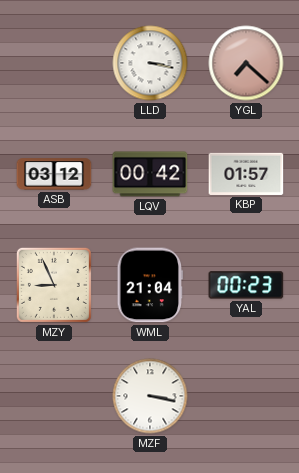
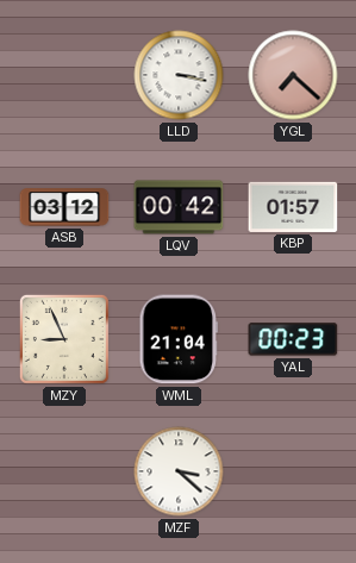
MZF: 3:17 -> 3:22
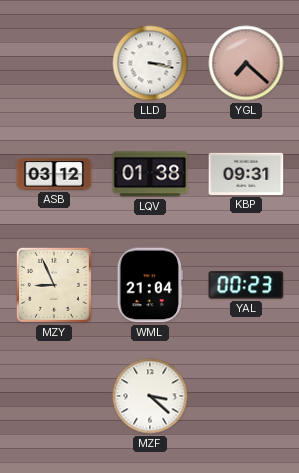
LQV: 00:42 -> 01:38
KBP: 01:57 -> 09:31
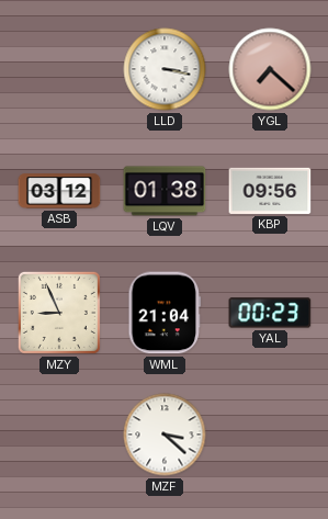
KBP: 09:31 -> 09:56
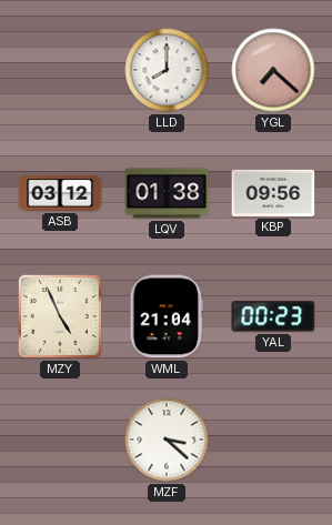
LLD: 3:17 -> 8:00
MZY: 8:56 -> 4:56
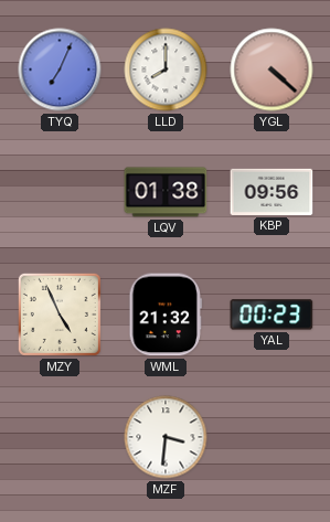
TYQ: none -> 7:04
YGL: 7:22 -> 4:22
ASB: 03:12 -> none
WML: 21:04 -> 21:32
MZF: 3:22 -> 3:31
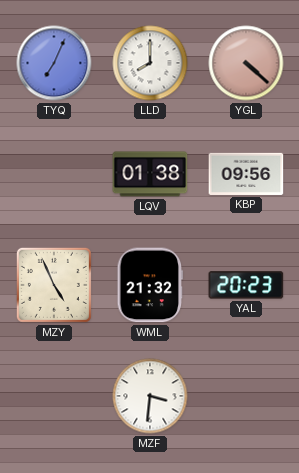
YAL: 00:23 -> 20:23
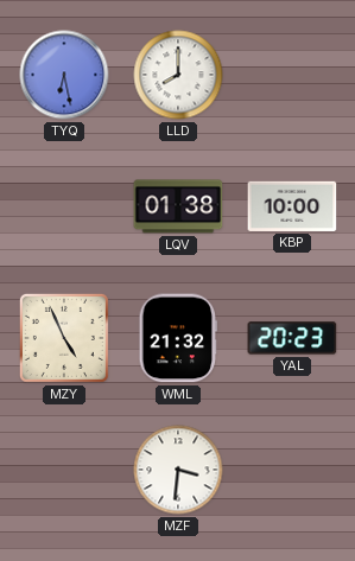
TYQ: 7:04 -> 6:28
YGL: 4:22 -> none
KBP: 09:56 -> 10:00
